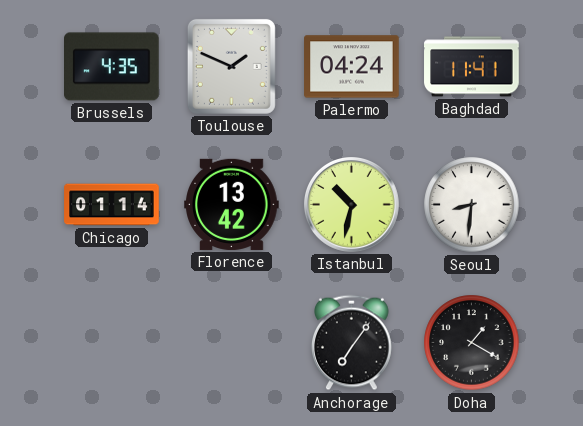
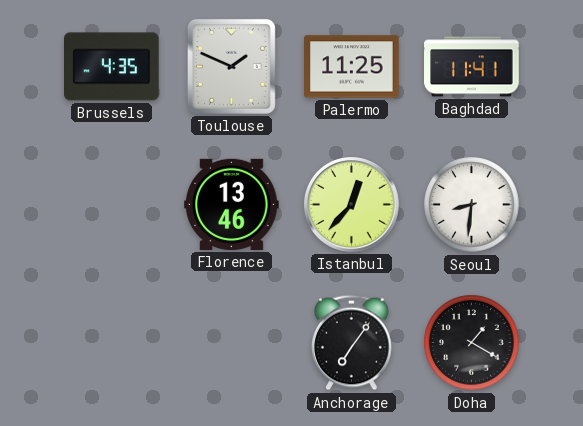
Palermo: 04:24 -> 11:25
Chicago: 01:14 -> none
Florence: 13:42 -> 13:46
Istanbul: 10:32 -> 12:37
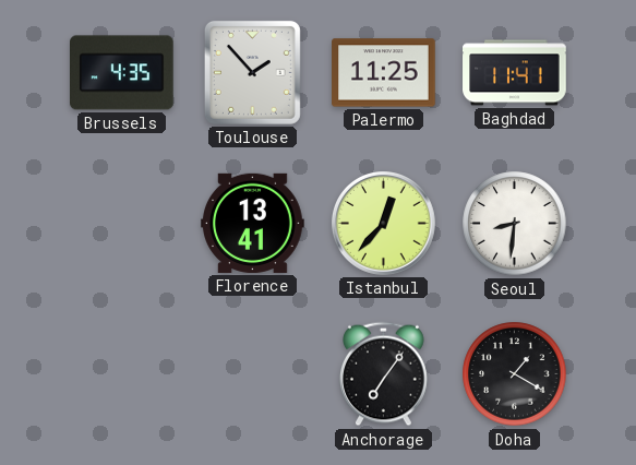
Toulouse: 1:49 -> 1:53
Florence: 13:46 -> 13:41
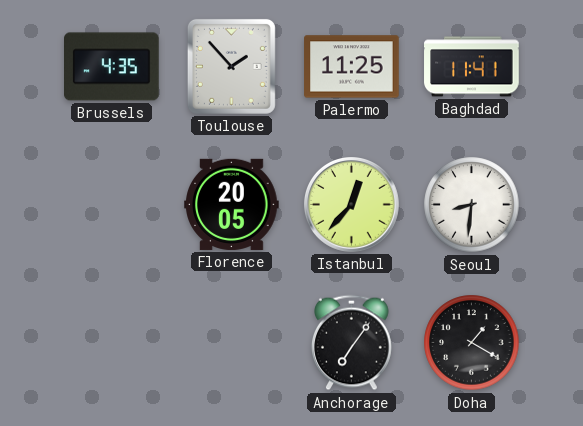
Florence: 13:41 -> 20:05
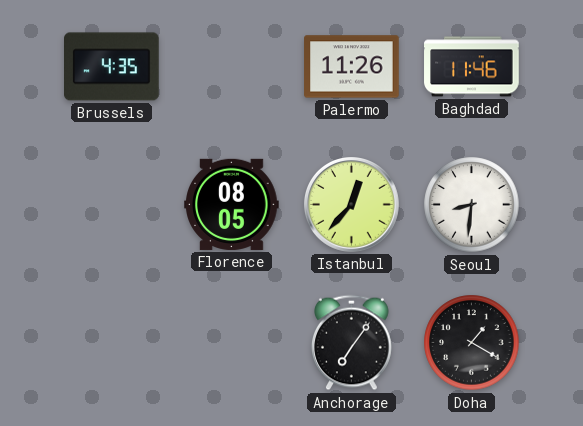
Toulouse: 1:53 -> none
Palermo: 11:25 -> 11:26
Baghdad: 11:41 -> 11:46
Florence: 20:05 -> 08:05
